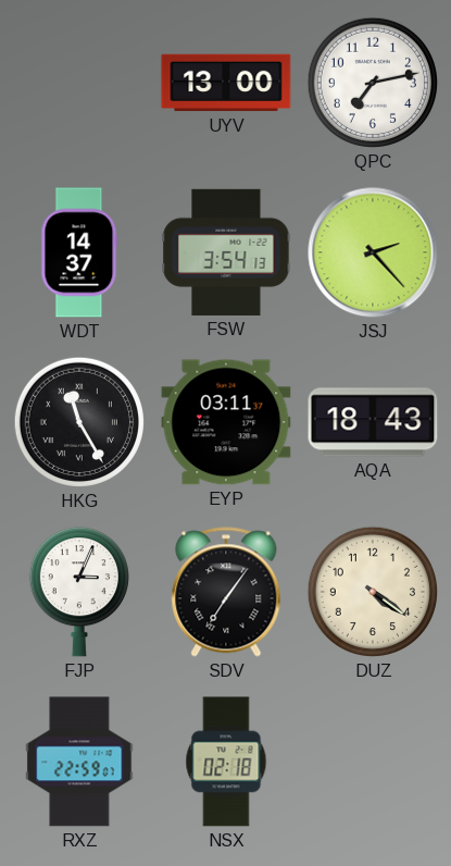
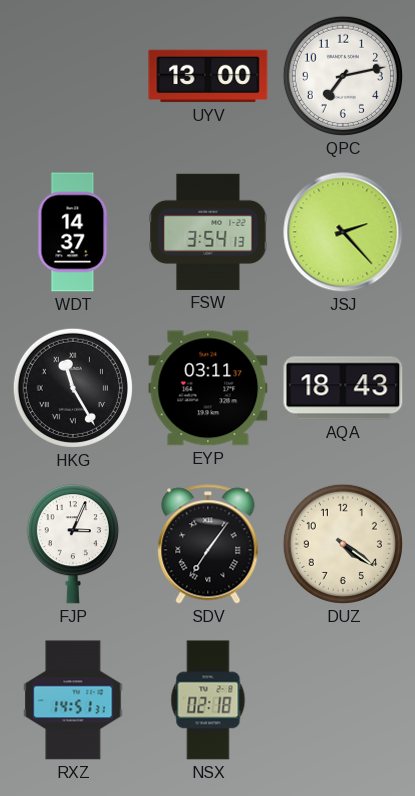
RXZ: 22:59 -> 14:51
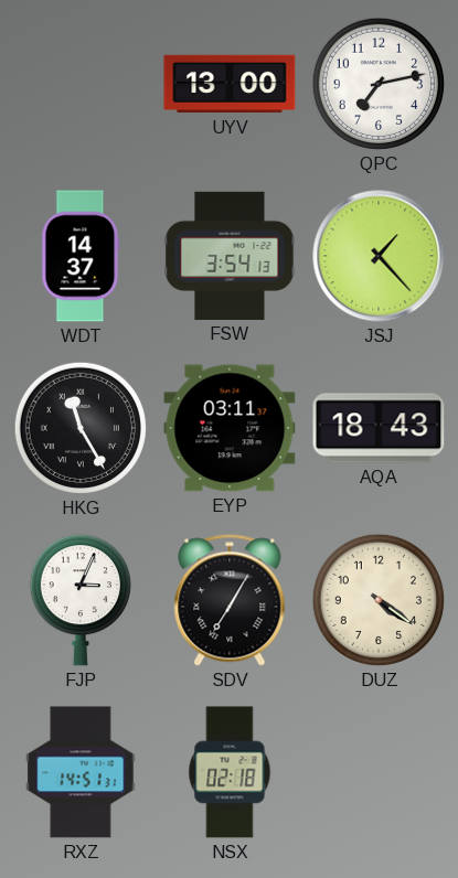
JSJ: 2:23 -> 1:23
SDV: 7:06 -> 7:05
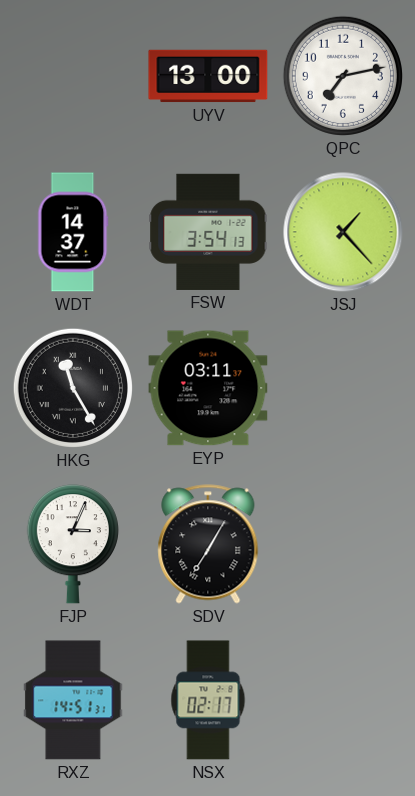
AQA: 18:43 -> none
DUZ: 4:21 -> none
NSX: 02:18 -> 02:17
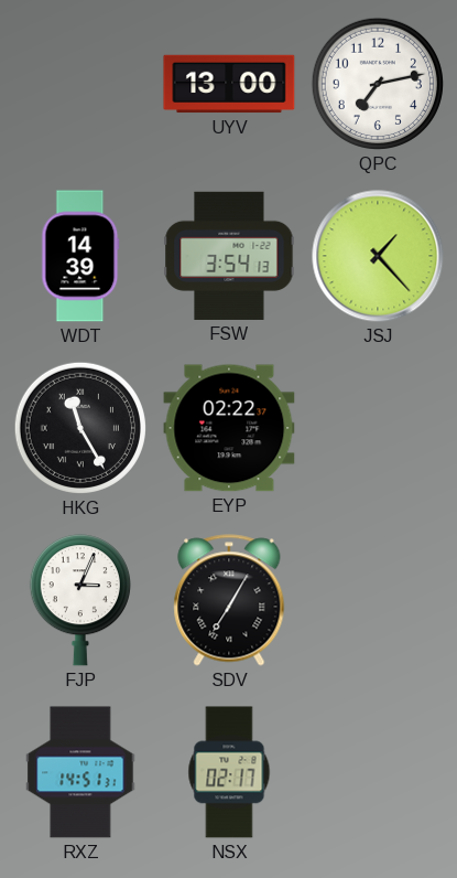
WDT: 14:37 -> 14:39
EYP: 03:11 -> 02:22
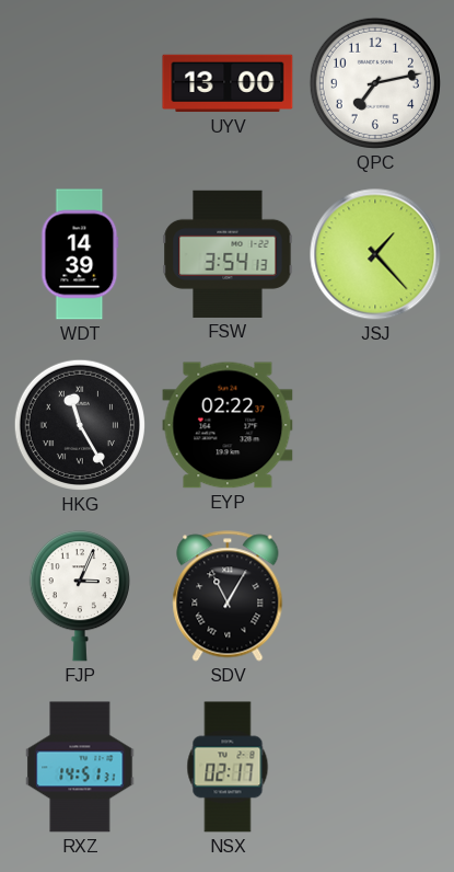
SDV: 7:05 -> 11:05
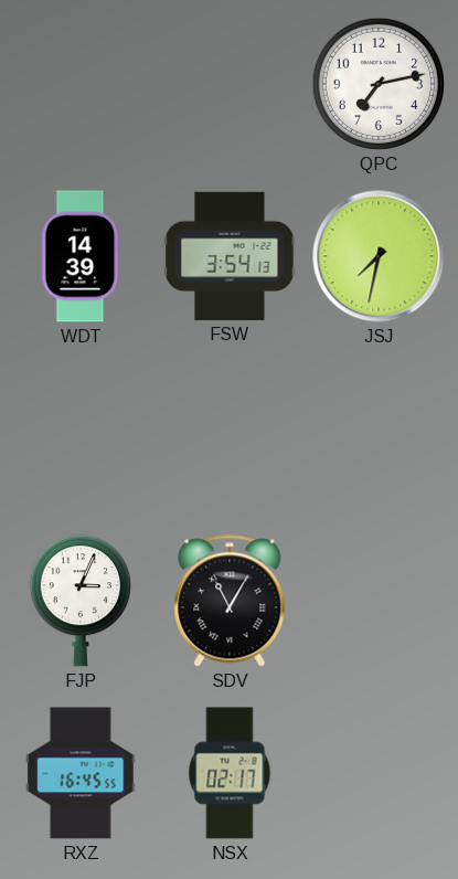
UYV: 13:00 -> none
JSJ: 1:23 -> 7:32
HKG: 11:25 -> none
EYP: 02:22 -> none
RXZ: 14:51 -> 16:45
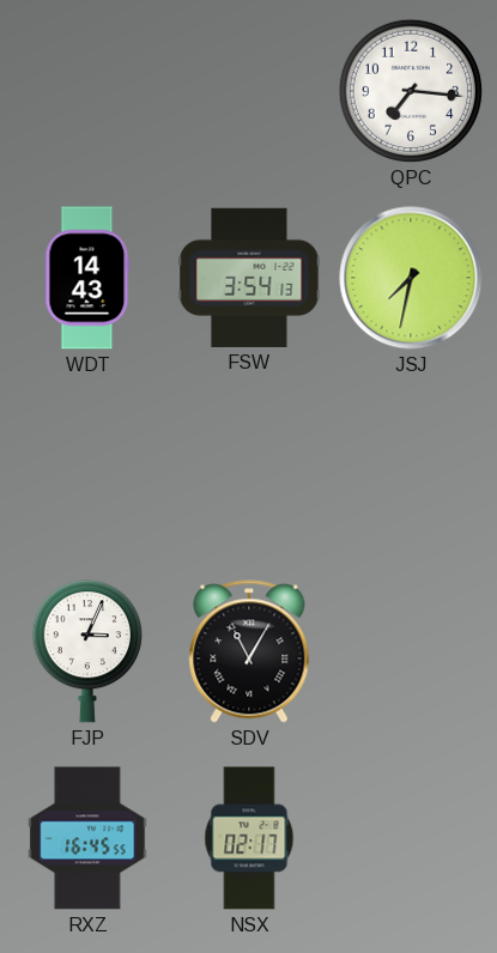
QPC: 7:13 -> 7:16
WDT: 14:39 -> 14:43
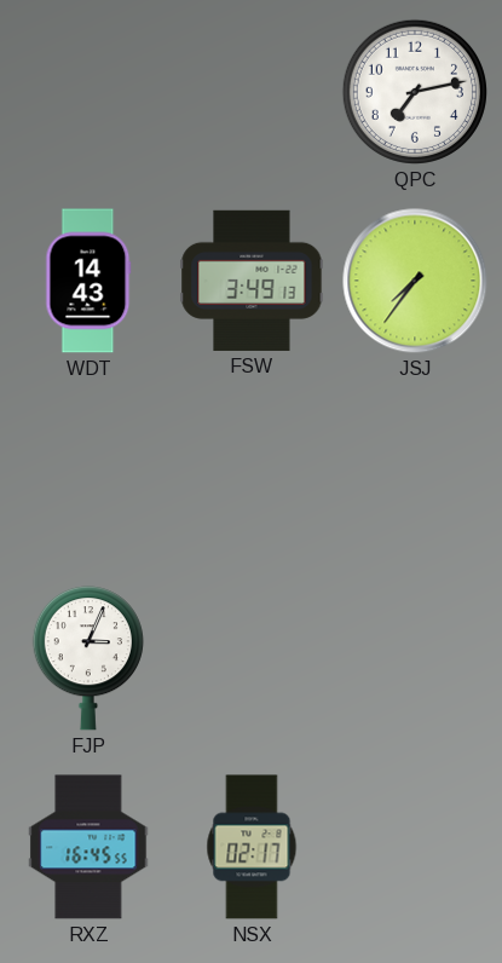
QPC: 7:16 -> 7:13
FSW: 3:54 -> 3:49
JSJ: 7:32 -> 7:36
SDV: 11:05 -> none
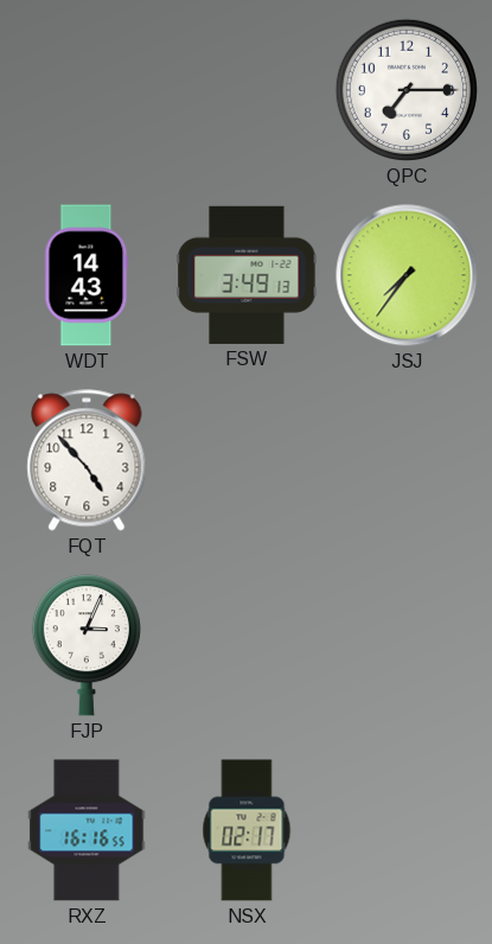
QPC: 7:13 -> 7:15
FQT: none -> 4:53
RXZ: 16:45 -> 16:16
